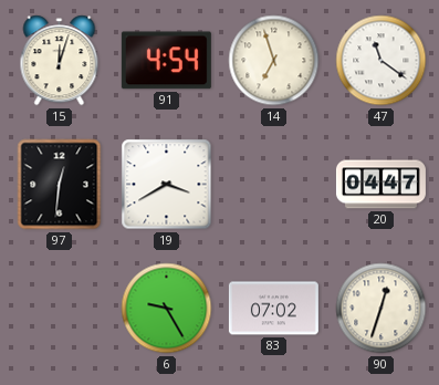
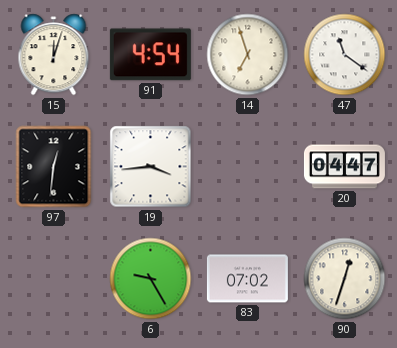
19: 3:40 -> 3:44
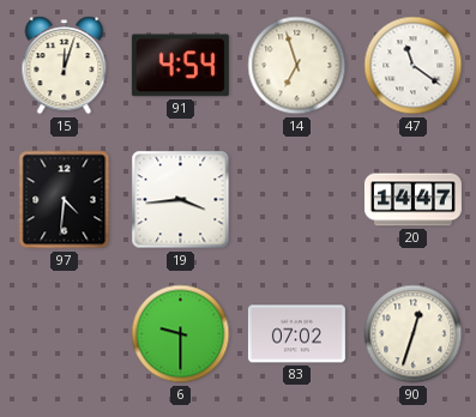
97: 12:31 -> 4:31
20: 04:47 -> 14:47
6: 9:25 -> 9:30
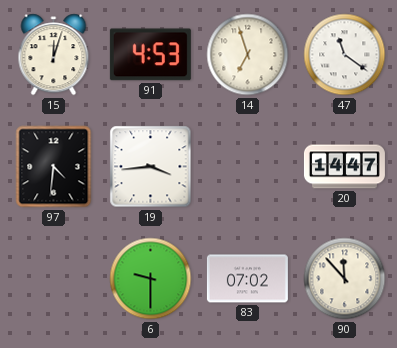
91: 4:54 -> 4:53
90: 12:33 -> 11:53
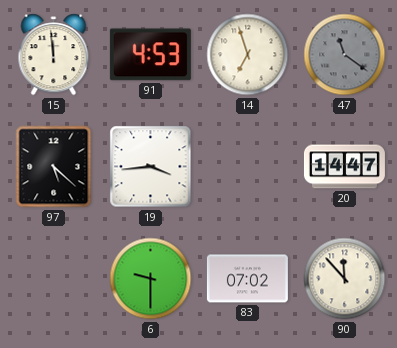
15: 12:03 -> 11:59
47 dial: white -> grey
97: 4:31 -> 5:22
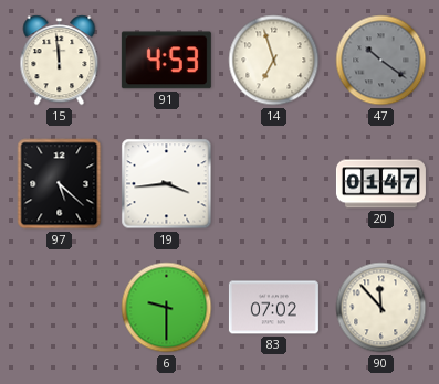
47: 11:21 -> 10:21
20: 14:47 -> 01:47
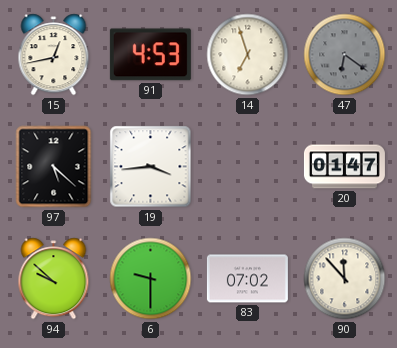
15: 11:59 -> 12:43
47: 10:21 -> 6:21
94: none -> 9:52
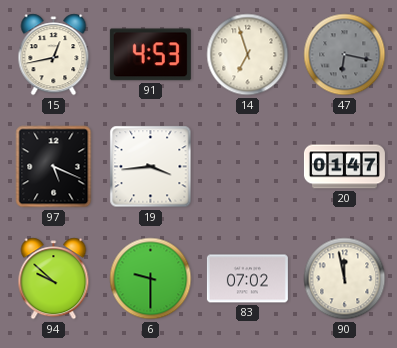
47: 6:21 -> 6:17
97: 5:22 -> 5:19
90: 11:53 -> 11:58
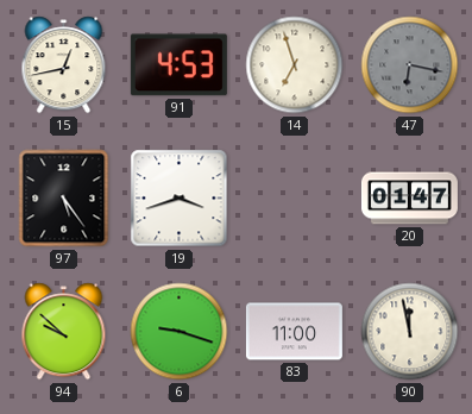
97: 5:19 -> 5:24
19: 3:44 -> 3:42
6: 9:30 -> 9:18
83: 07:02 -> 11:00
